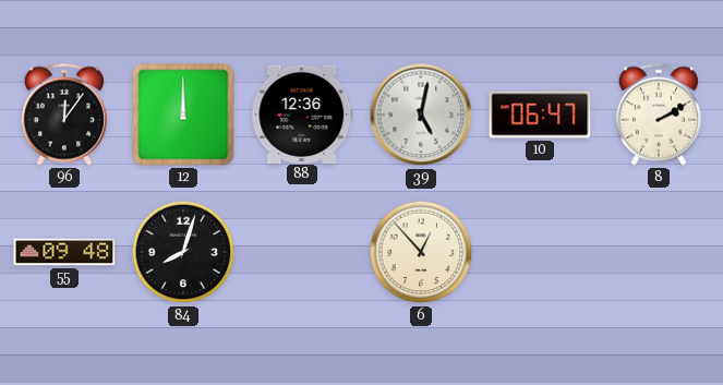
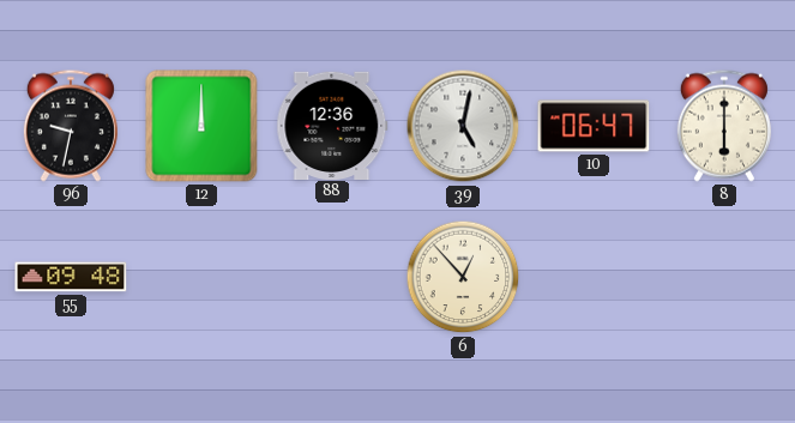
96: 12:06 -> 9:32
8: 2:10 -> 6:00
84: 8:03 -> none
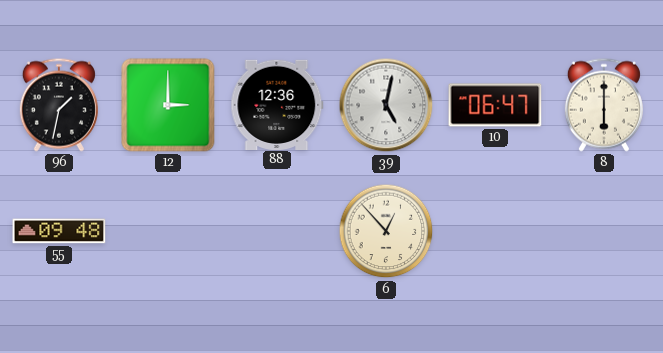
96: 9:32 -> 1:32
12: 12:00 -> 3:00
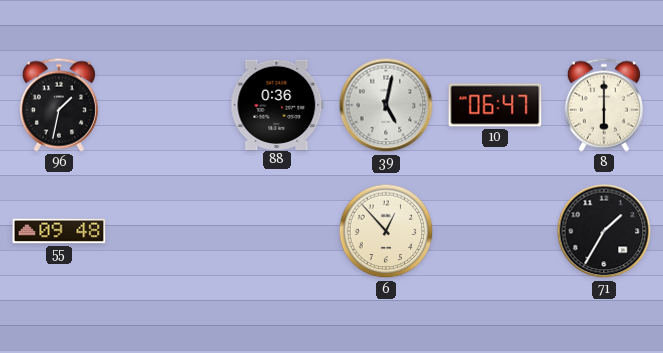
12: 3:00 -> none
88: 12:36 -> 0:36
71: none -> 1:35
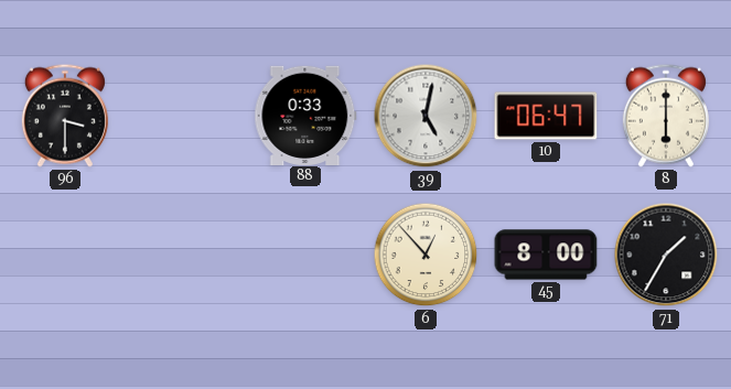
96: 1:32 -> 3:30
88: 0:36 -> 0:33
55: 09:48 -> none
45: none -> 8:00
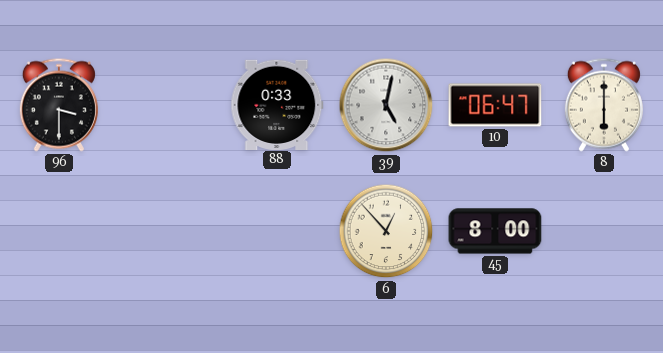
71: 1:35 -> none
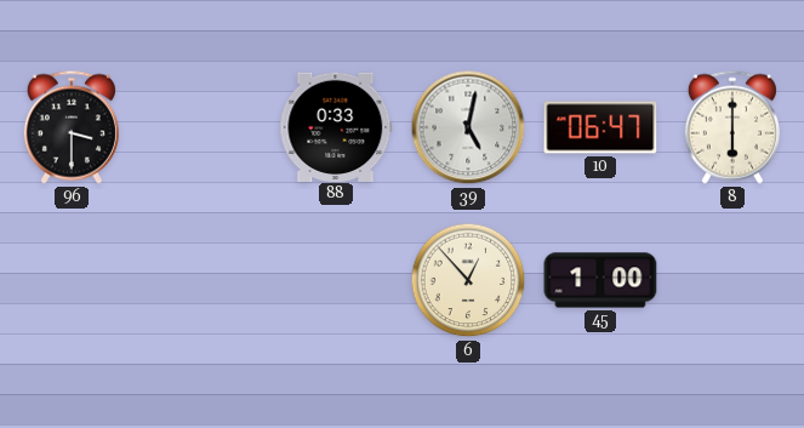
45: 8:00 -> 1:00
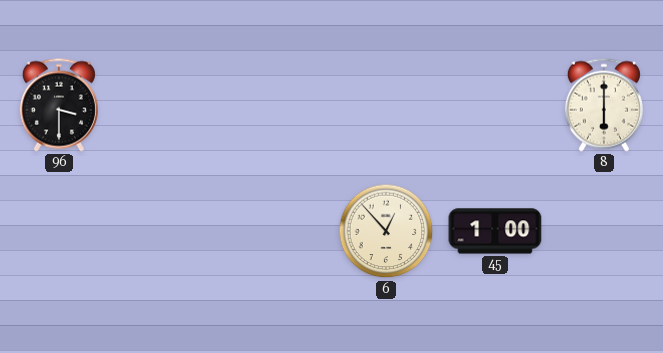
88: 0:33 -> none
39: 5:02 -> none
10: 06:47 -> none
